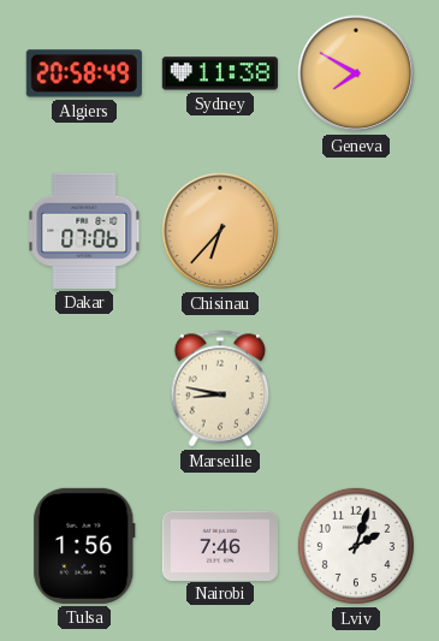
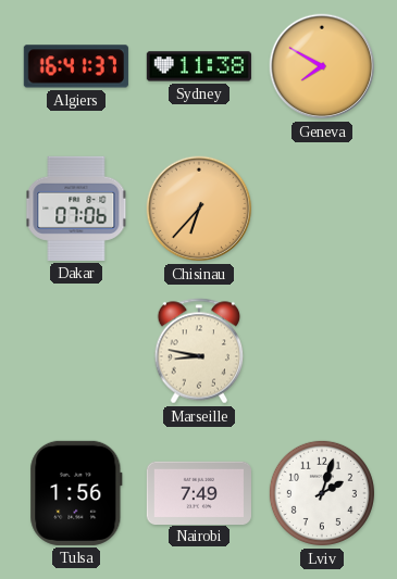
Algiers: 20:58 -> 16:41
Nairobi: 7:46 -> 7:49
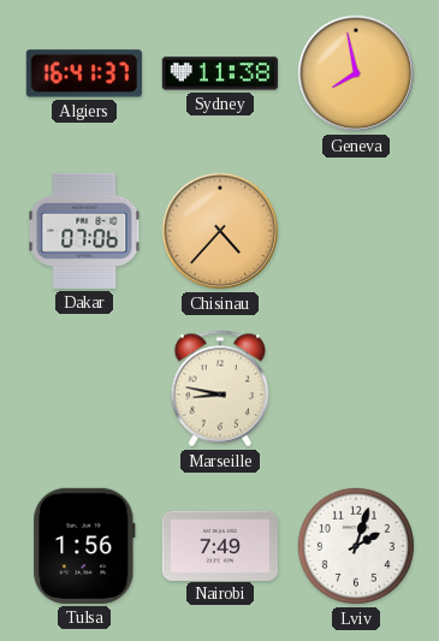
Geneva: 7:50 -> 7:58
Chisinau: 6:37 -> 4:37
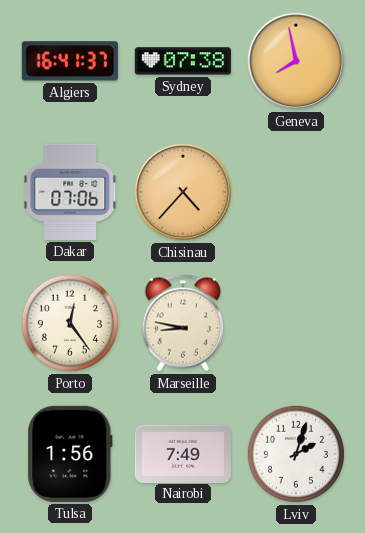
Sydney: 11:38 -> 07:38
Porto: none -> 12:24
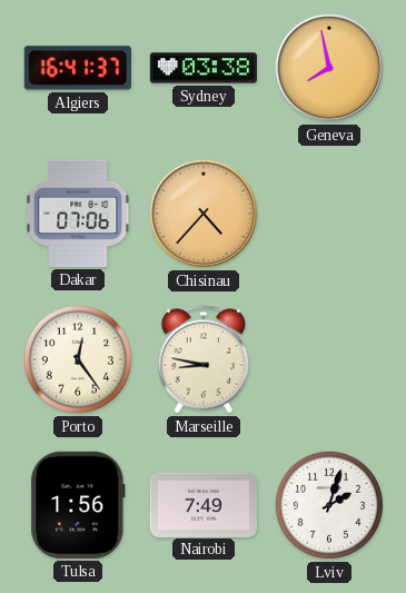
Sydney: 07:38 -> 03:38
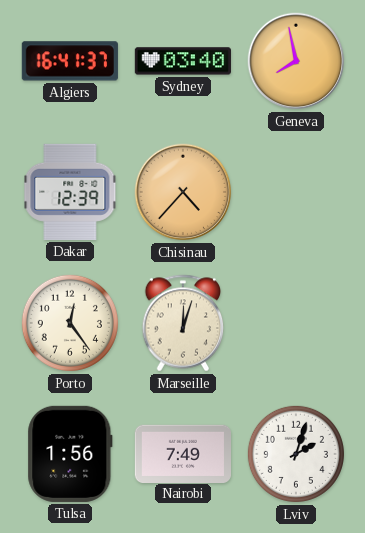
Sydney: 03:38 -> 03:40
Dakar: 07:06 -> 12:39
Marseille: 8:47 -> 12:03
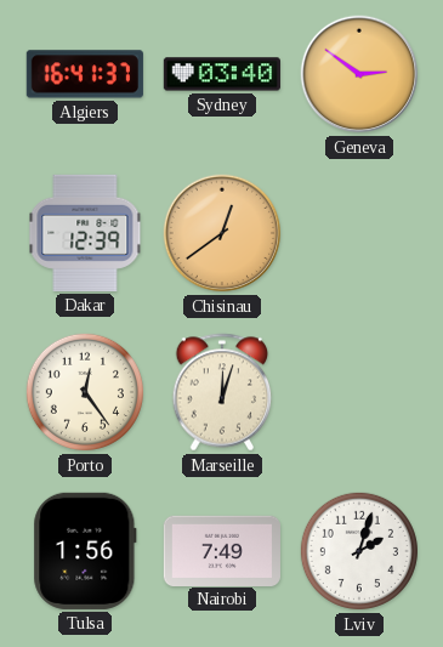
Geneva: 7:58 -> 2:51
Chisinau: 4:37 -> 12:39
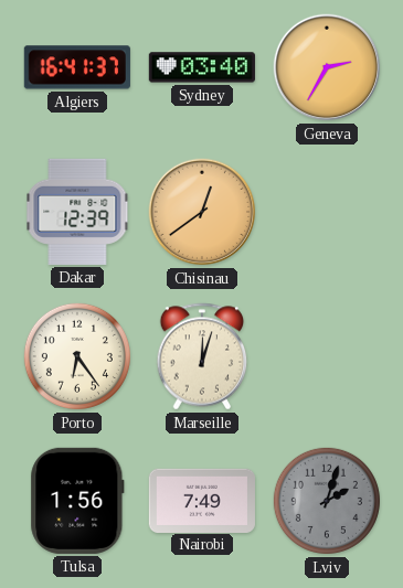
Geneva: 2:51 -> 2:35
Porto: 12:24 -> 6:24
Lviv dial: white -> grey
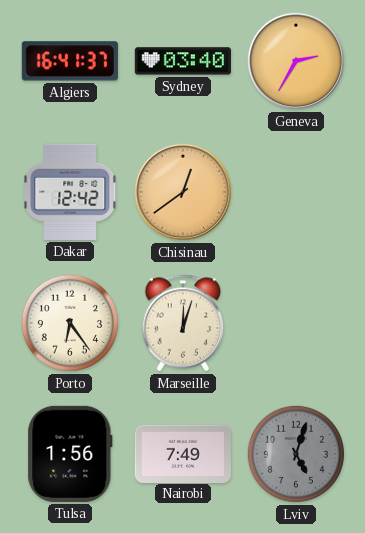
Dakar: 12:39 -> 12:42
Lviv: 2:03 -> 5:03
